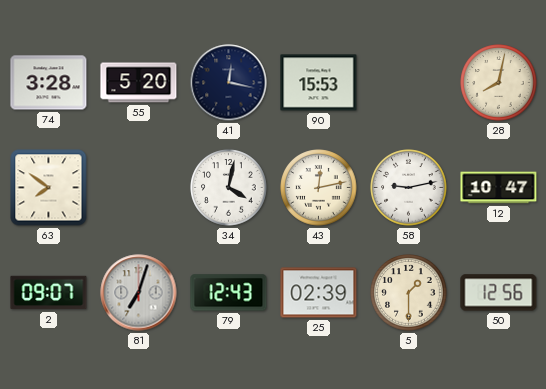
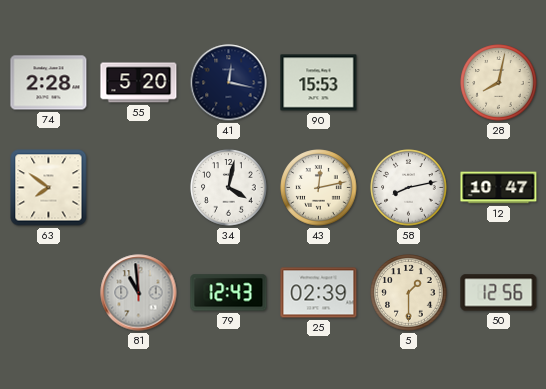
74: 3:28 -> 2:28
58: 9:13 -> 8:13
2: 09:07 -> none
81: 7:03 -> 10:59
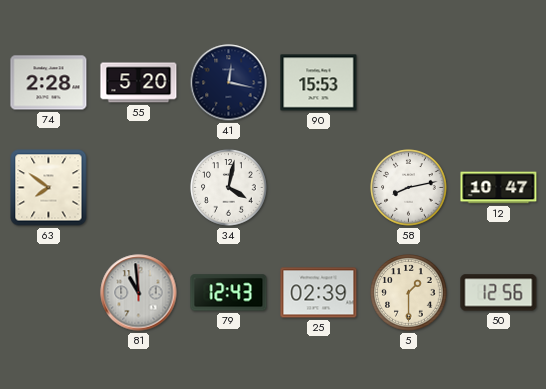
28: 8:02 -> none
43: 12:13 -> none
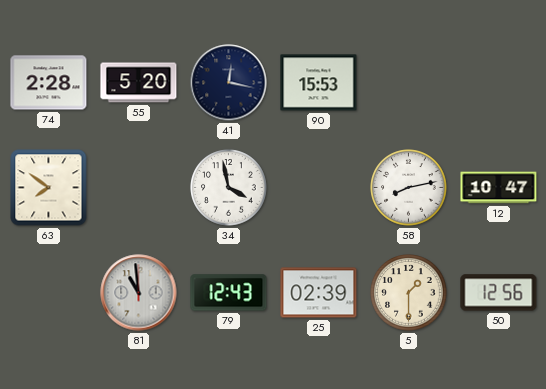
34: 4:02 -> 3:58
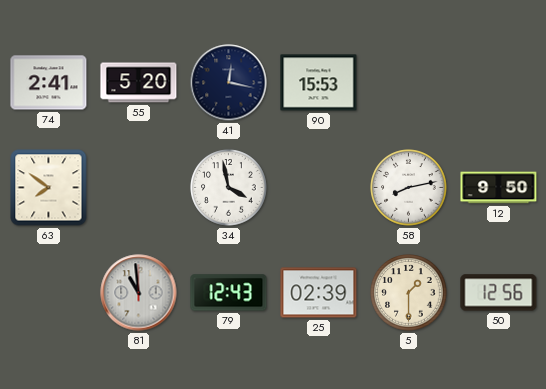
74: 2:28 -> 2:41
12: 10:47 -> 9:50
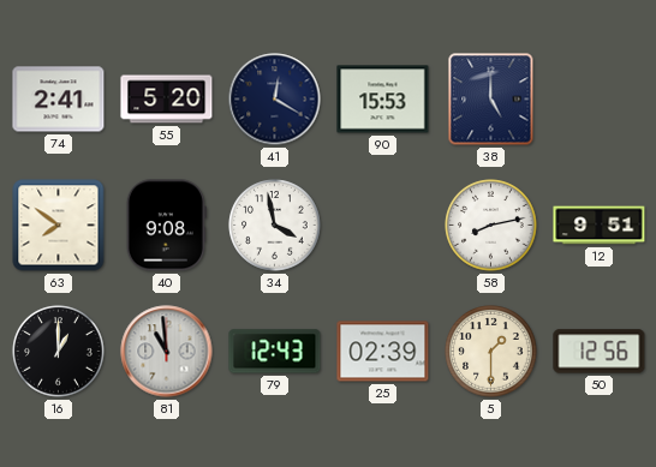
41: 12:17 -> 12:20
38: none -> 5:00
40: none -> 9:08
12: 9:50 -> 9:51
16: none -> 1:00
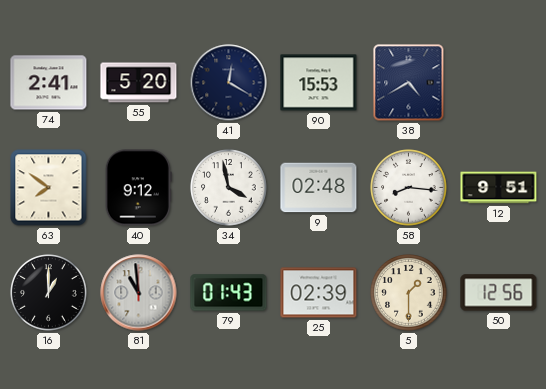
38: 5:00 -> 4:40
40: 9:08 -> 9:12
9: none -> 02:48
58: 8:13 -> 8:16
79: 12:43 -> 01:43
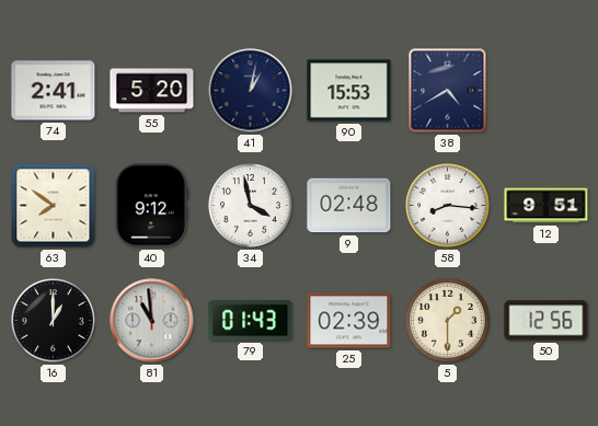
41: 12:20 -> 1:02
